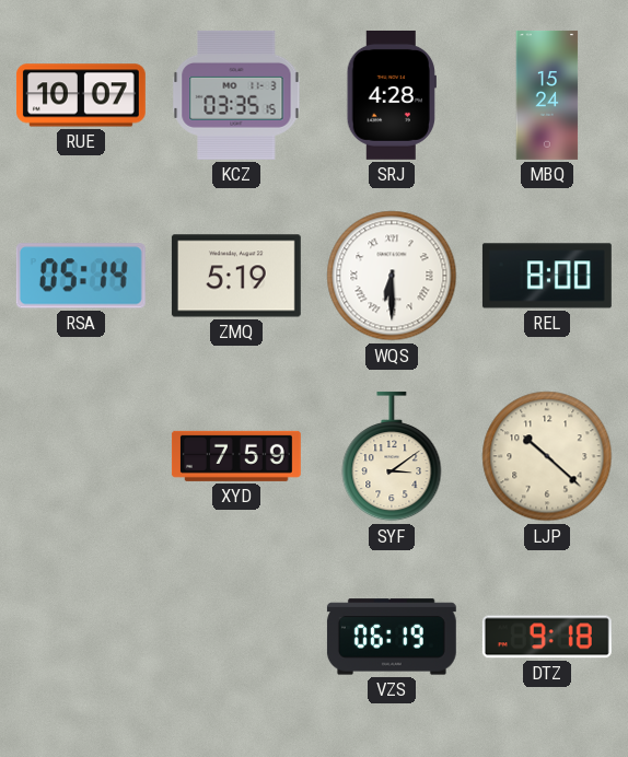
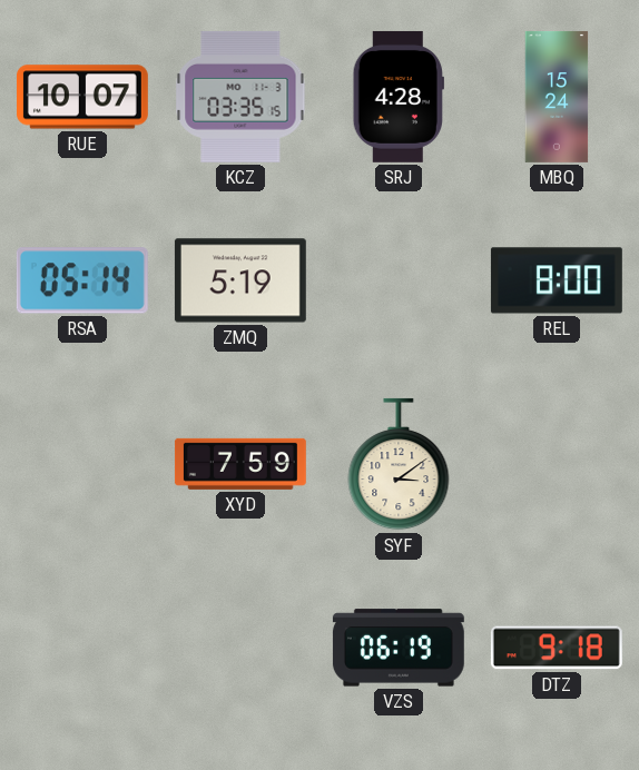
WQS: 6:30 -> none
LJP: 10:22 -> none
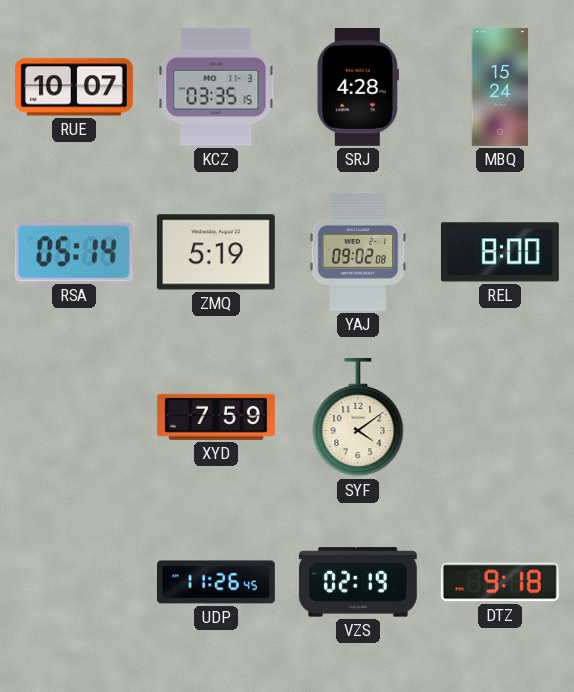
YAJ: none -> 09:02
SYF: 3:09 -> 4:09
UDP: none -> 11:26
VZS: 06:19 -> 02:19
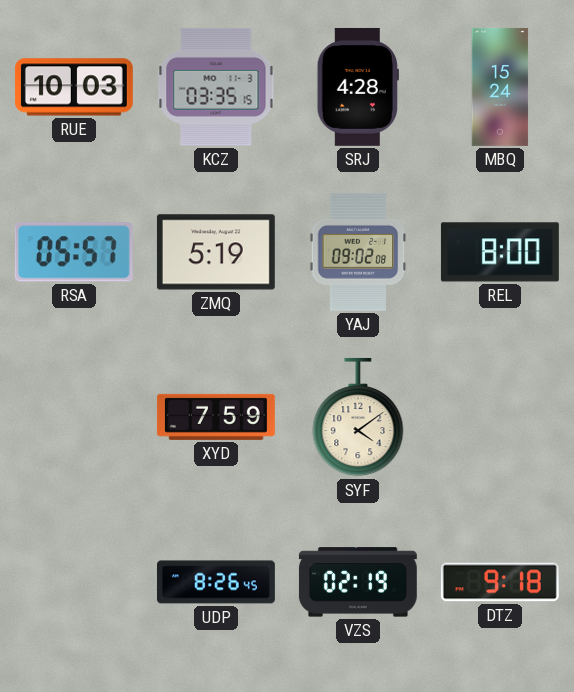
RUE: 10:07 -> 10:03
RSA: 05:14 -> 05:57
UDP: 11:26 -> 8:26
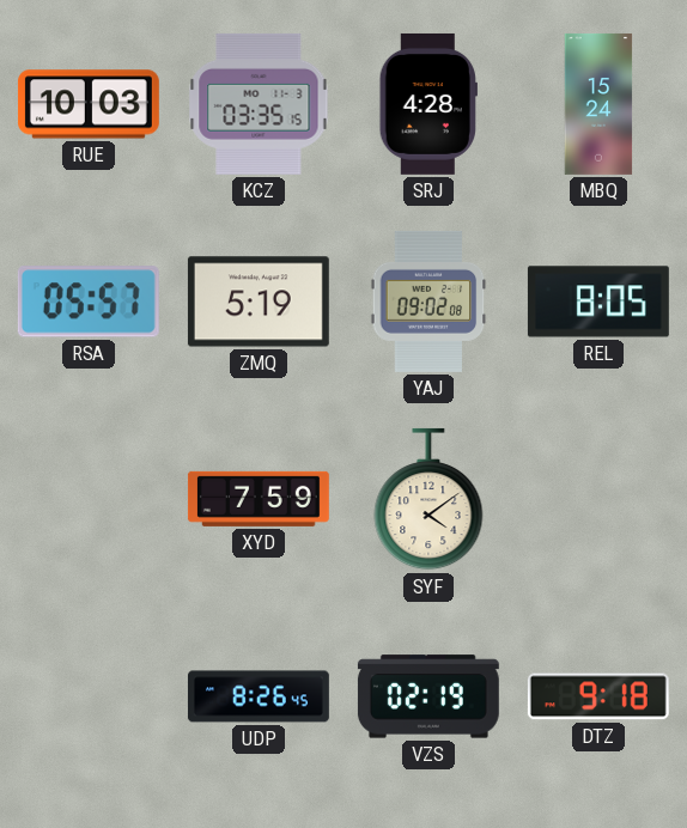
REL: 8:00 -> 8:05
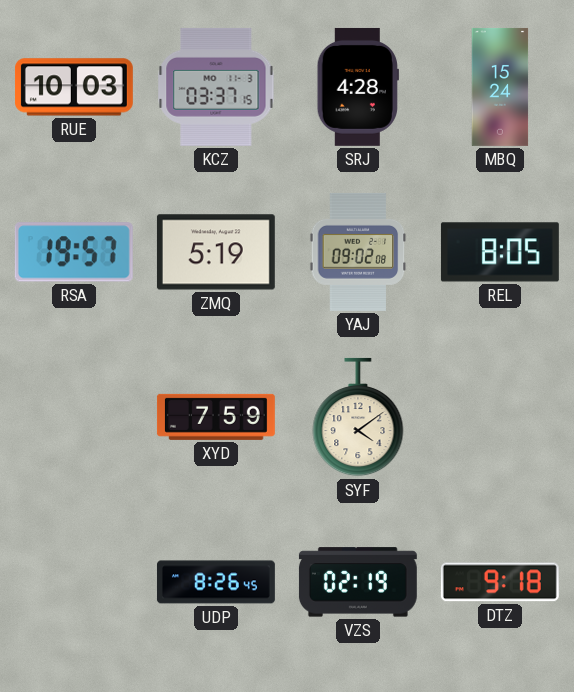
KCZ: 03:35 -> 03:37
RSA: 05:57 -> 19:57
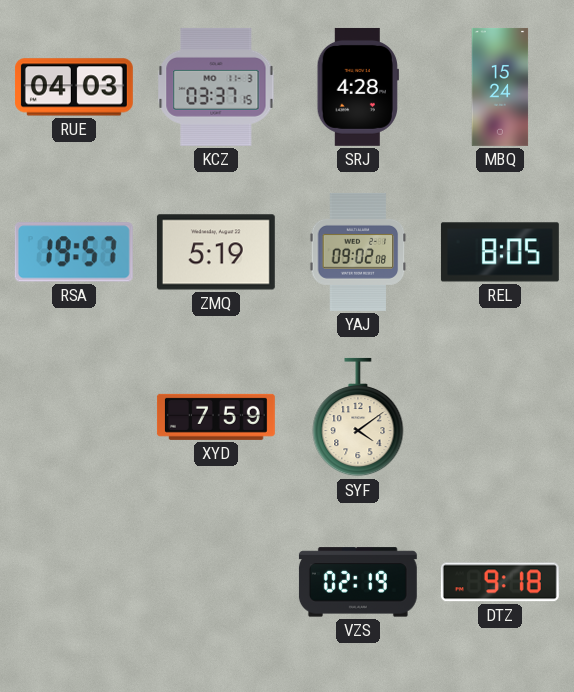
RUE: 10:03 -> 04:03
UDP: 8:26 -> none
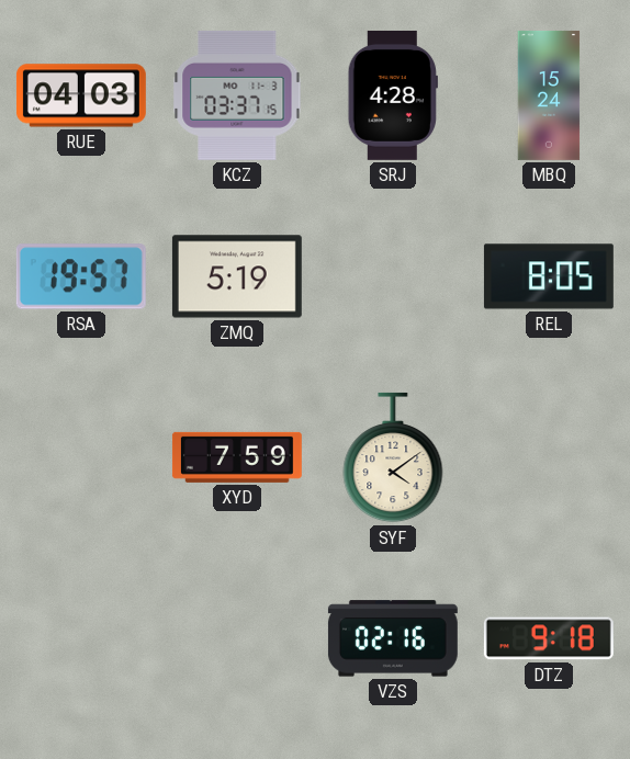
YAJ: 09:02 -> none
VZS: 02:19 -> 02:16
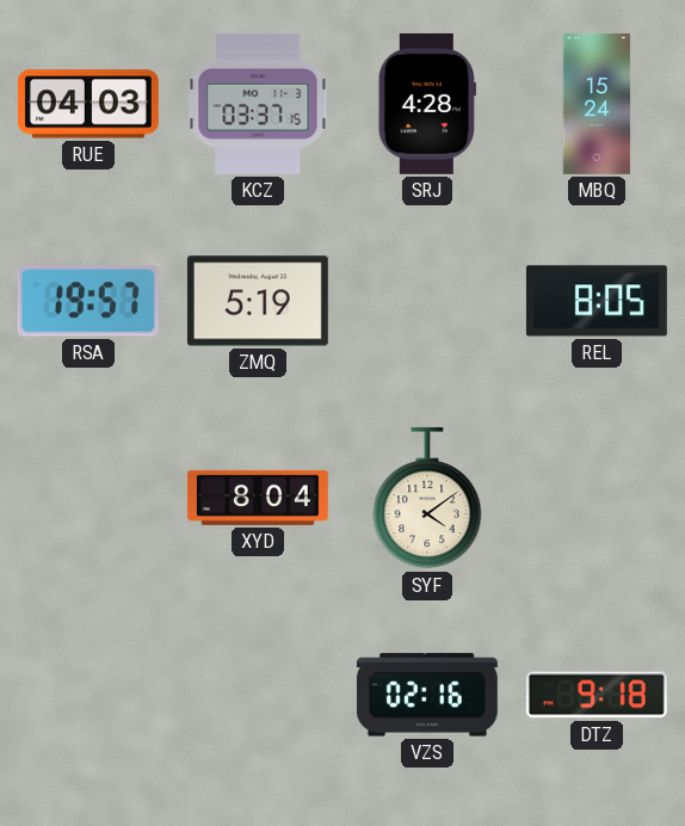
XYD: 7:59 -> 8:04
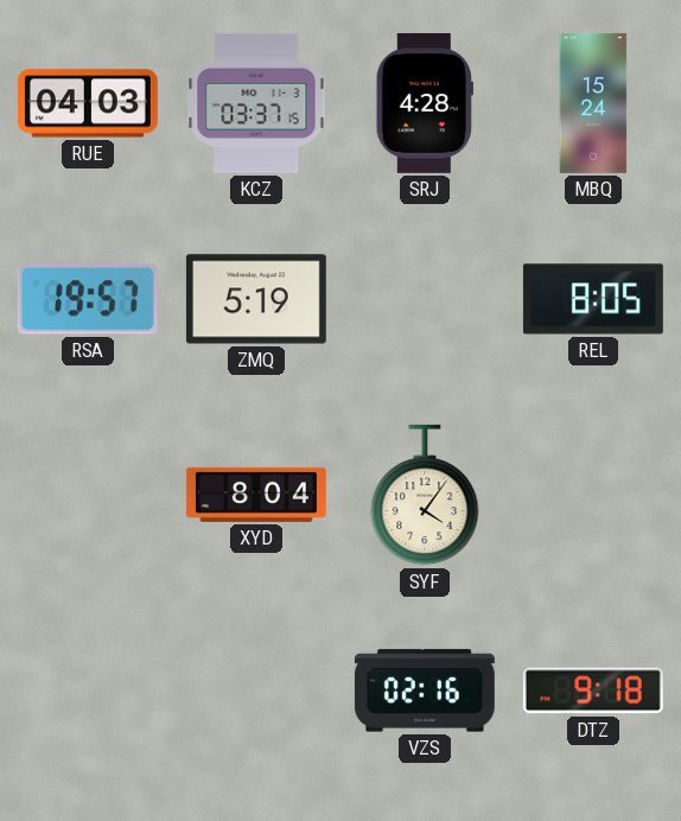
SYF: 4:09 -> 4:06
